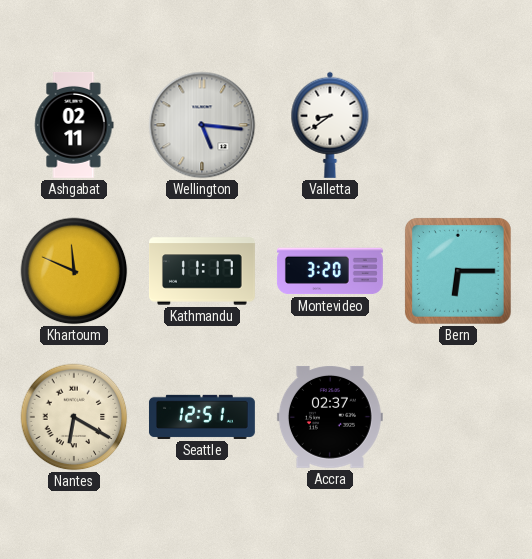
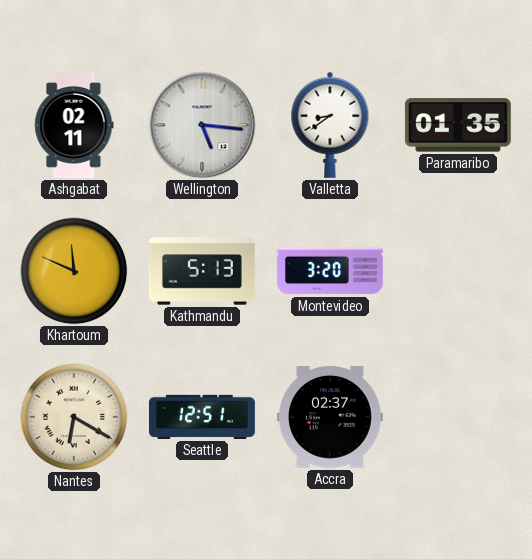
Paramaribo: none -> 01:35
Kathmandu: 11:17 -> 5:13
Bern: 6:15 -> none
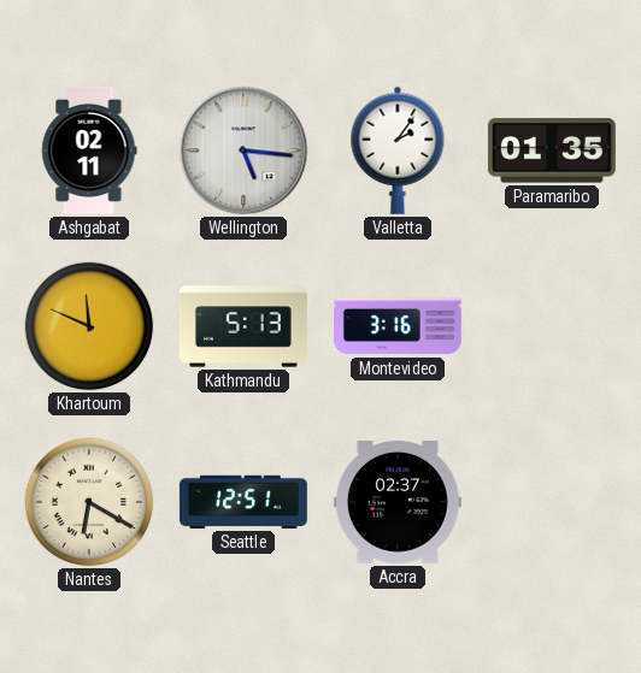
Valletta: 8:39 -> 2:06
Montevideo: 3:20 -> 3:16
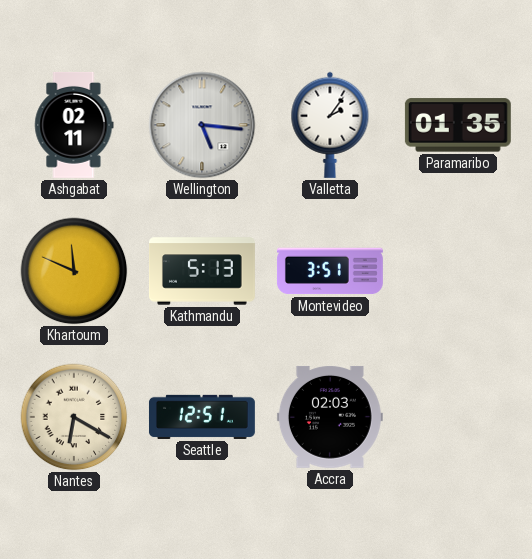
Montevideo: 3:16 -> 3:51
Accra: 02:37 -> 02:03
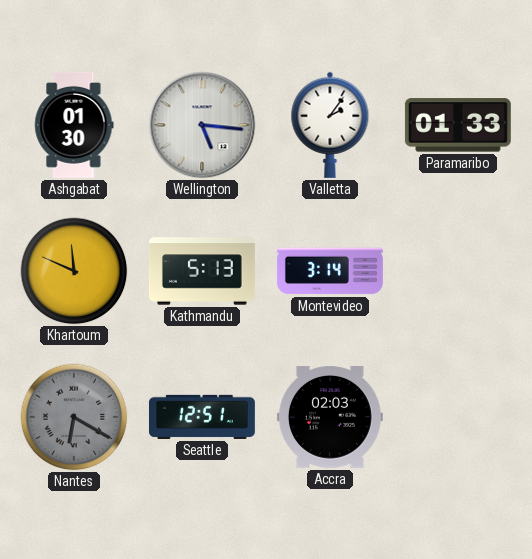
Ashgabat: 02:11 -> 01:30
Paramaribo: 01:35 -> 01:33
Montevideo: 3:51 -> 3:14
Nantes dial: cream -> grey
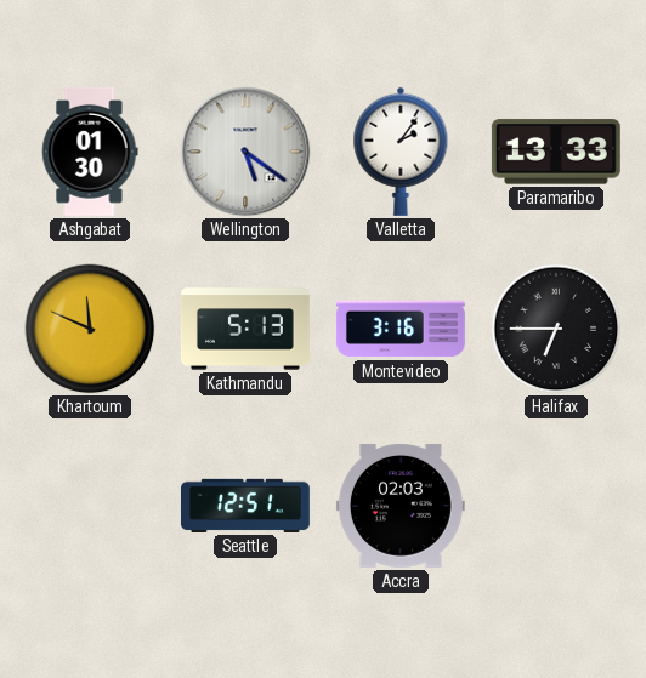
Wellington: 5:16 -> 5:21
Paramaribo: 01:33 -> 13:33
Montevideo: 3:14 -> 3:16
Halifax: none -> 6:45
Nantes: 6:20 -> none
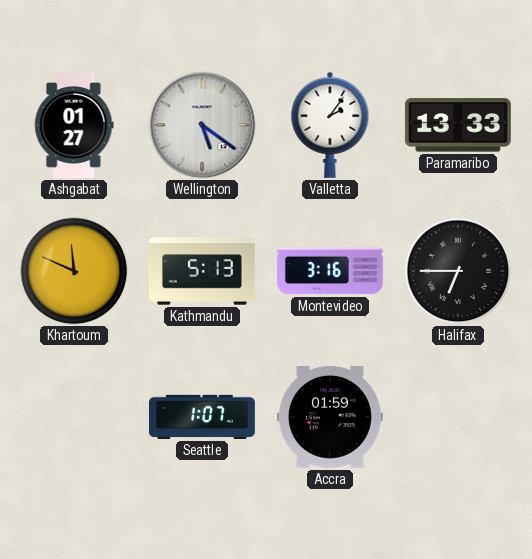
Ashgabat: 01:30 -> 01:27
Seattle: 12:51 -> 1:07
Accra: 02:03 -> 01:59
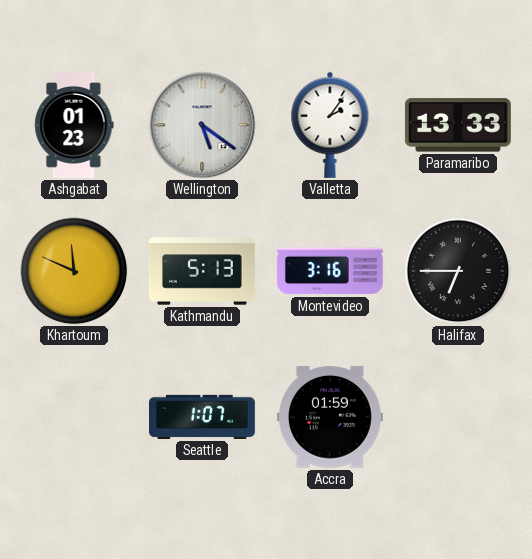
Ashgabat: 01:27 -> 01:23
